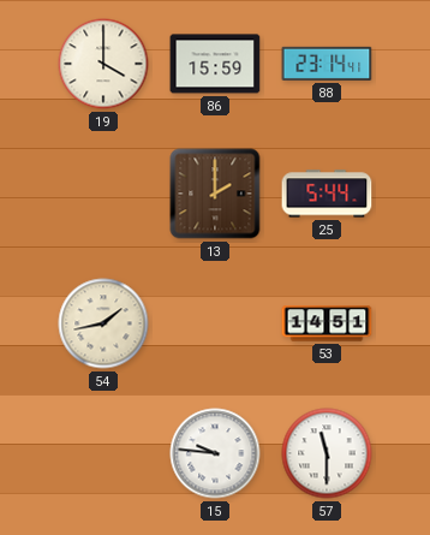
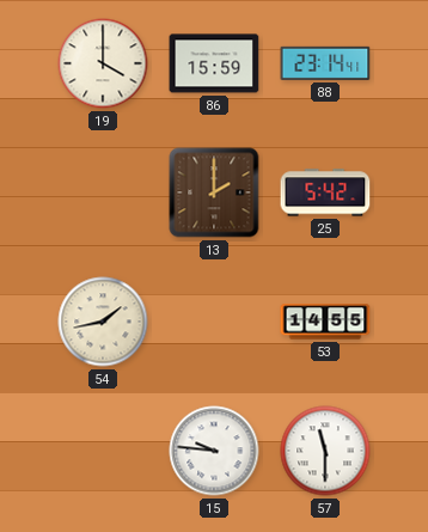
25: 5:44 -> 5:42
53: 14:51 -> 14:55
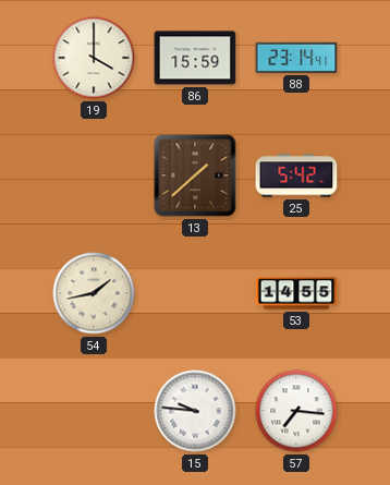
13: 2:00 -> 1:38
57: 11:30 -> 7:16
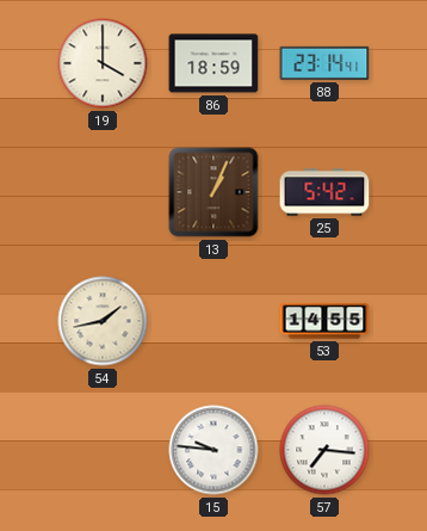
86: 15:59 -> 18:59
13: 1:38 -> 1:04
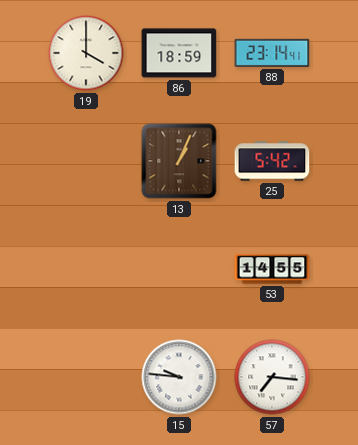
54: 1:43 -> none
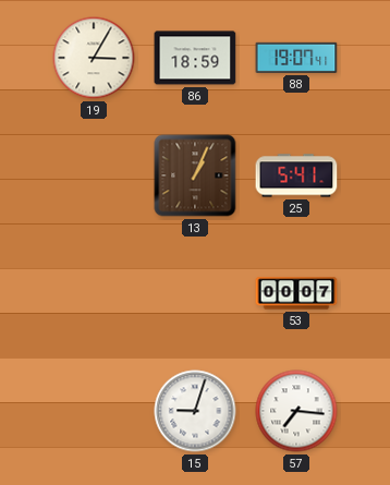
19: 4:00 -> 3:05
88: 23:14 -> 19:07
25: 5:42 -> 5:41
53: 14:55 -> 00:07
15: 9:46 -> 9:03
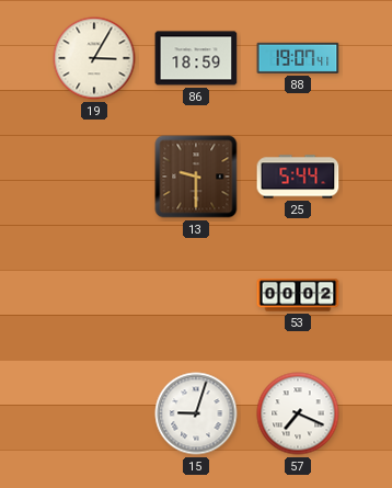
13: 1:04 -> 9:30
25: 5:41 -> 5:44
53: 00:07 -> 00:02
57: 7:16 -> 7:19
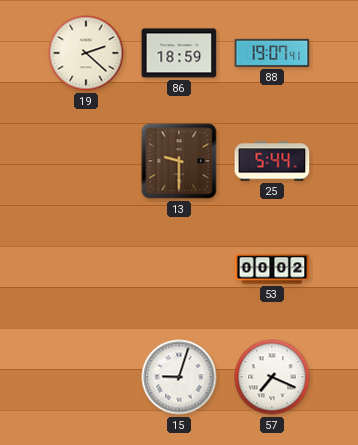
19: 3:05 -> 2:22
